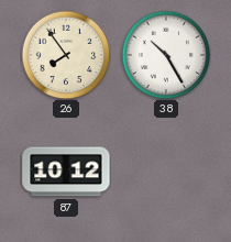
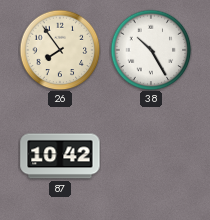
87: 10:12 -> 10:42
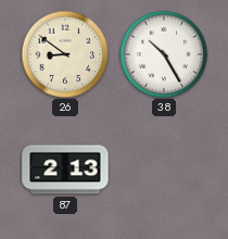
26: 7:54 -> 8:51
87: 10:42 -> 2:13
